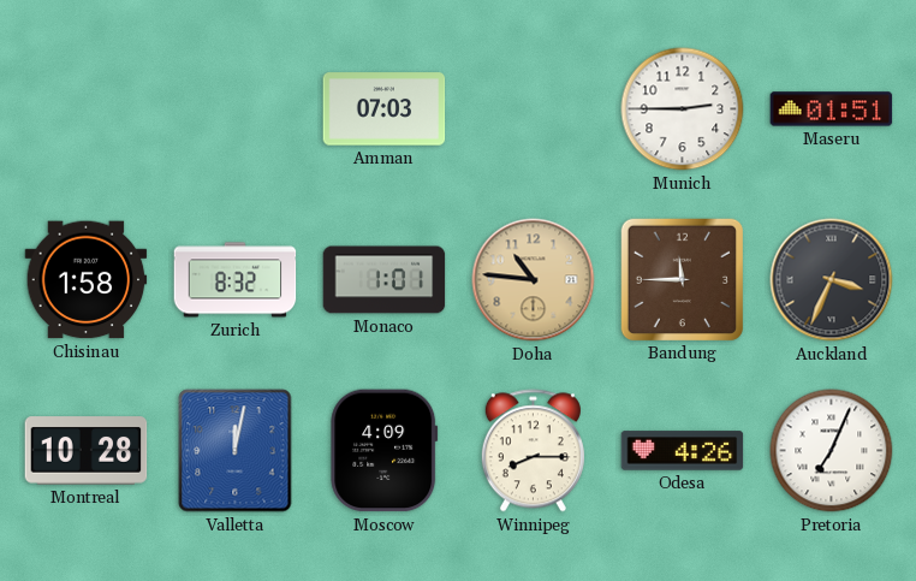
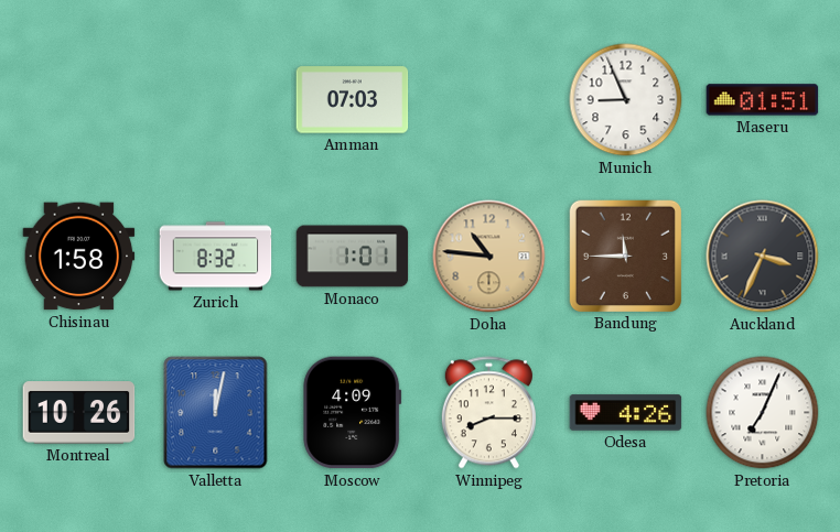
Munich: 2:45 -> 8:56
Montreal: 10:28 -> 10:26
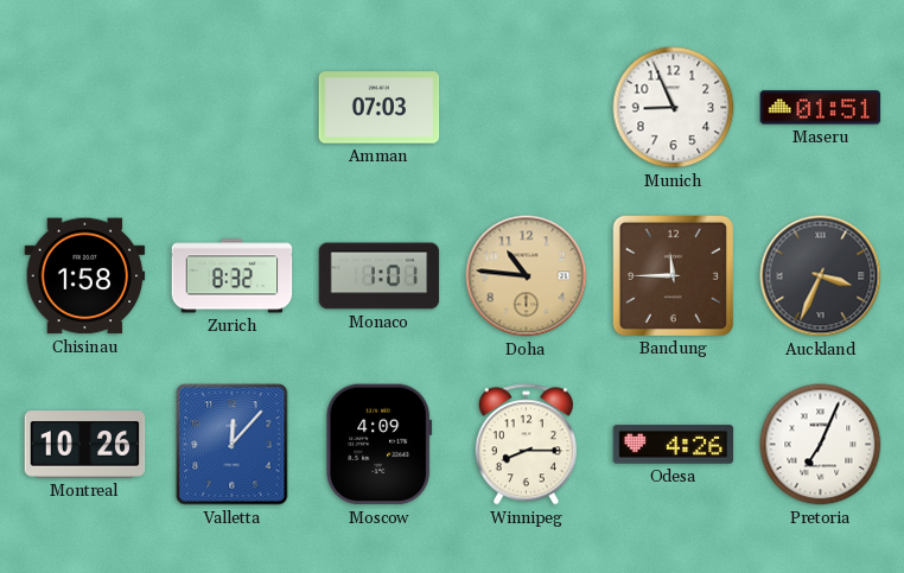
Valletta: 12:02 -> 12:07
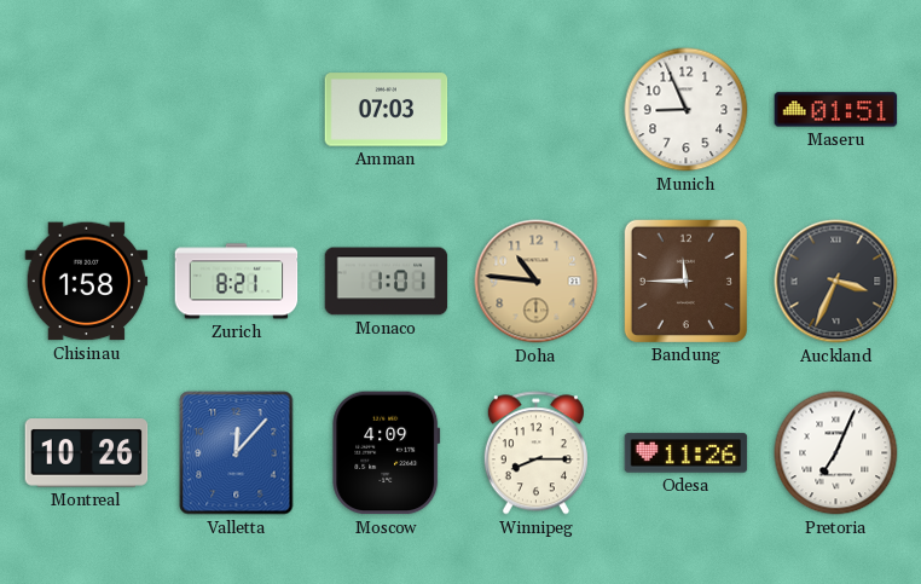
Zurich: 8:32 -> 8:21
Odesa: 4:26 -> 11:26
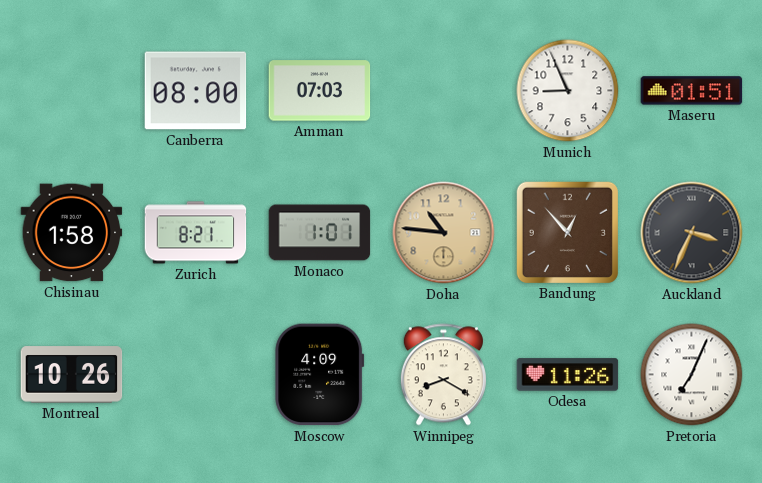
Canberra: none -> 08:00
Bandung: 11:45 -> 12:53
Valletta: 12:07 -> none
Winnipeg: 8:15 -> 8:20
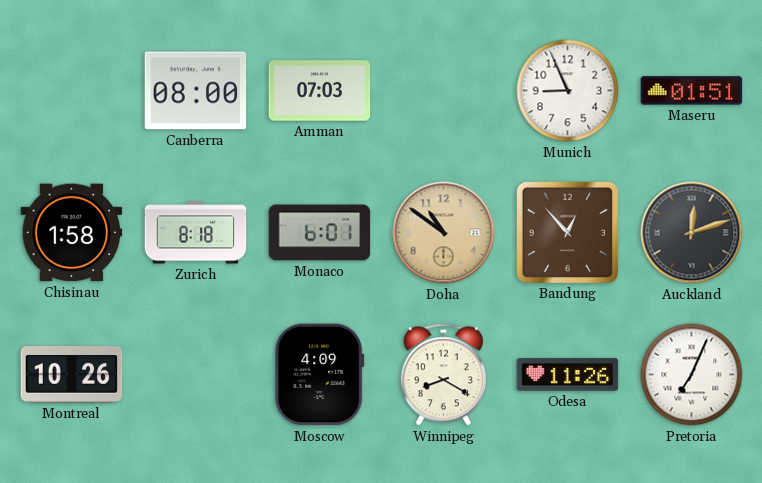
Zurich: 8:21 -> 8:18
Monaco: 1:01 -> 6:01
Doha: 10:46 -> 10:51
Auckland: 3:34 -> 12:12
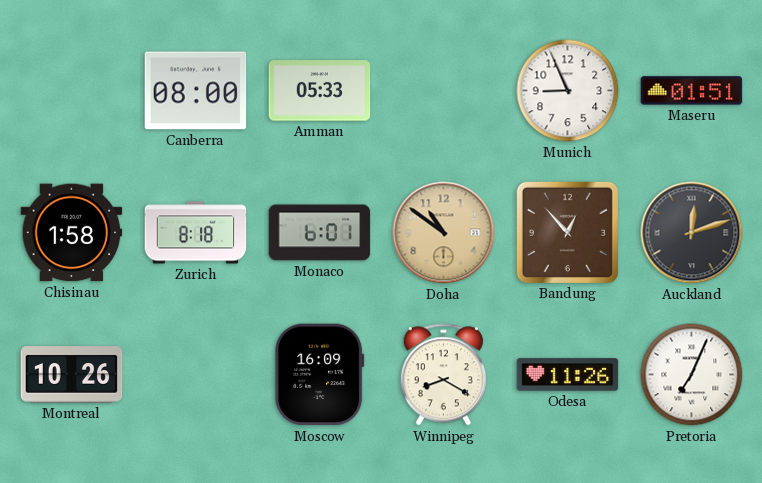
Amman: 07:03 -> 05:33
Moscow: 4:09 -> 16:09
